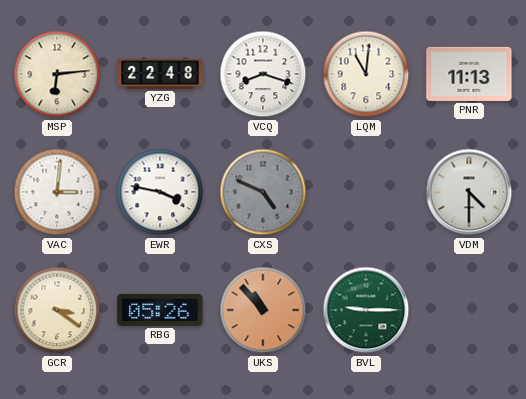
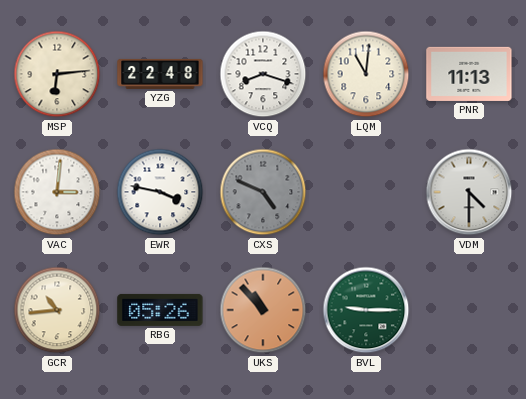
GCR: 3:21 -> 10:44
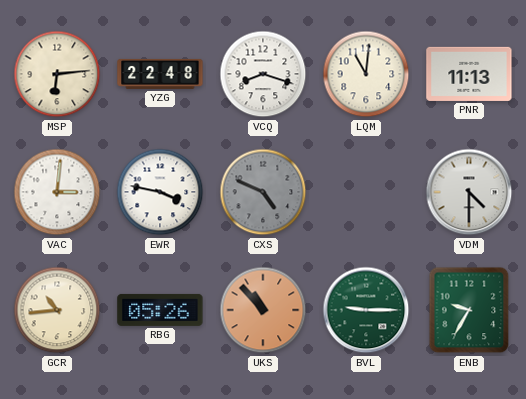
ENB: none -> 9:35
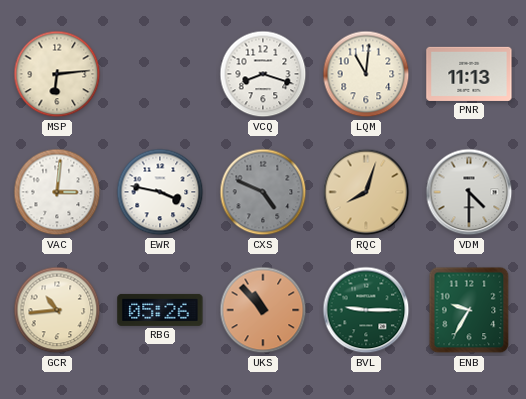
YZG: 22:48 -> none
RQC: none -> 8:03
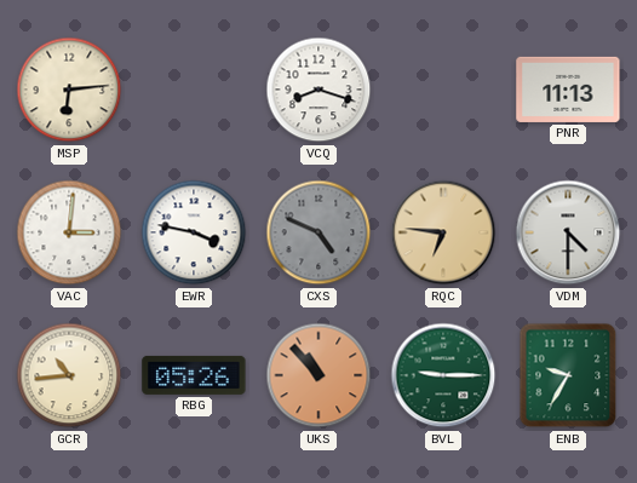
LQM: 11:01 -> none
RQC: 8:03 -> 6:46
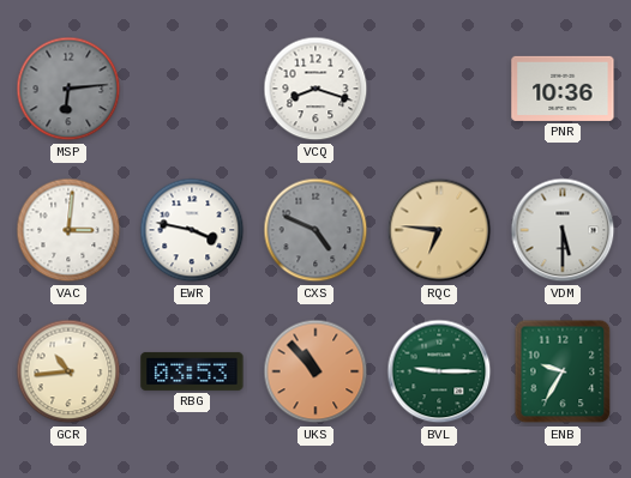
MSP dial: cream -> grey
PNR: 11:13 -> 10:36
VDM: 4:30 -> 5:30
RBG: 05:26 -> 03:53
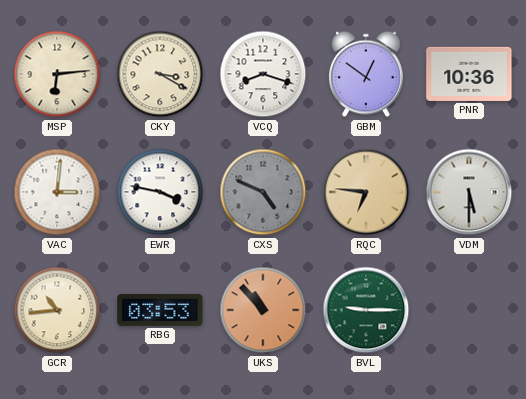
MSP dial: grey -> cream
CKY: none -> 3:20
GBM: none -> 12:51
ENB: 9:35 -> none
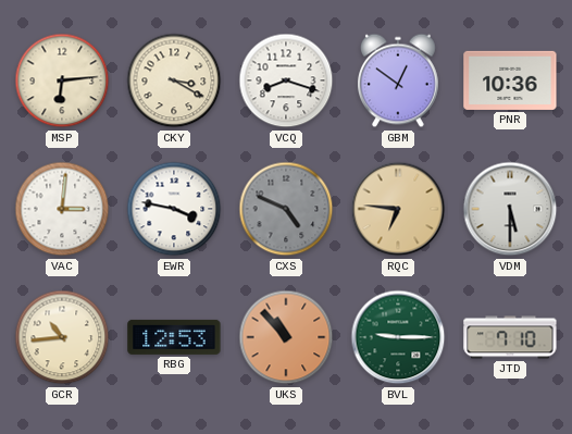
RBG: 03:53 -> 12:53
JTD: none -> 7:10
